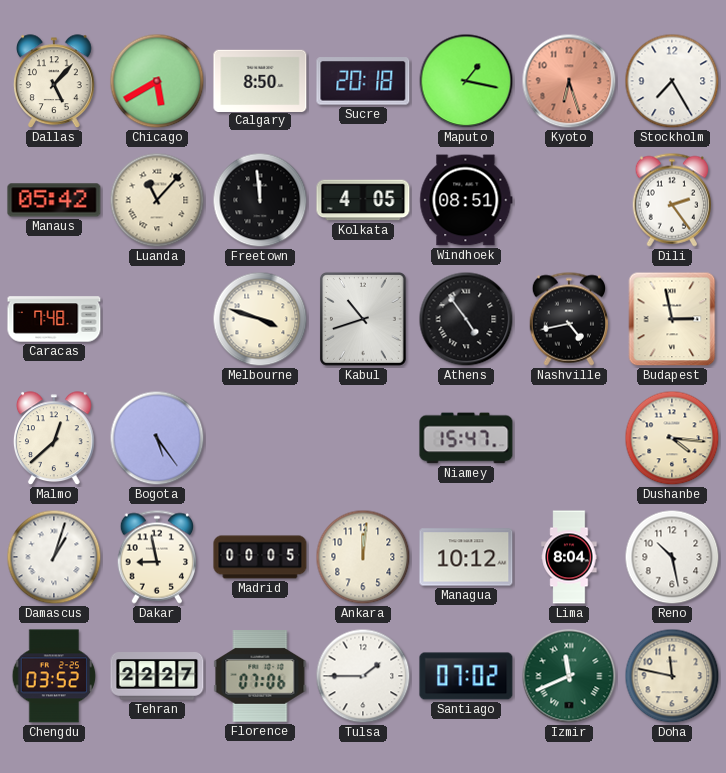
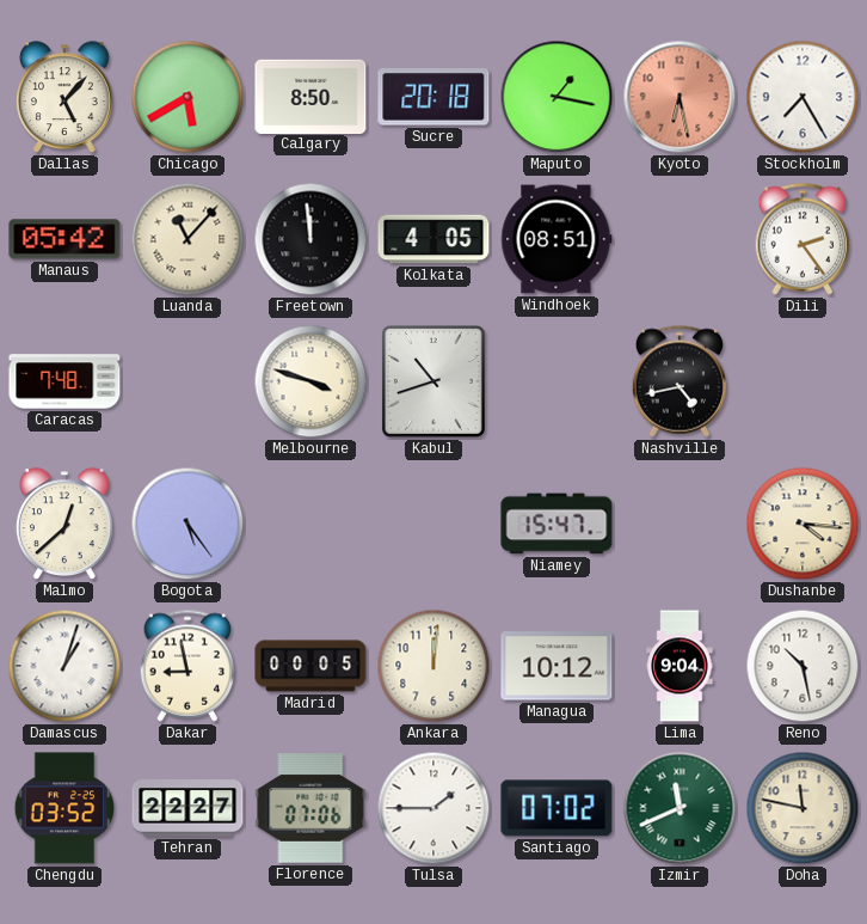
Kyoto: 6:27 -> 6:28
Athens: 4:54 -> none
Budapest: 2:58 -> none
Lima: 8:04 -> 9:04
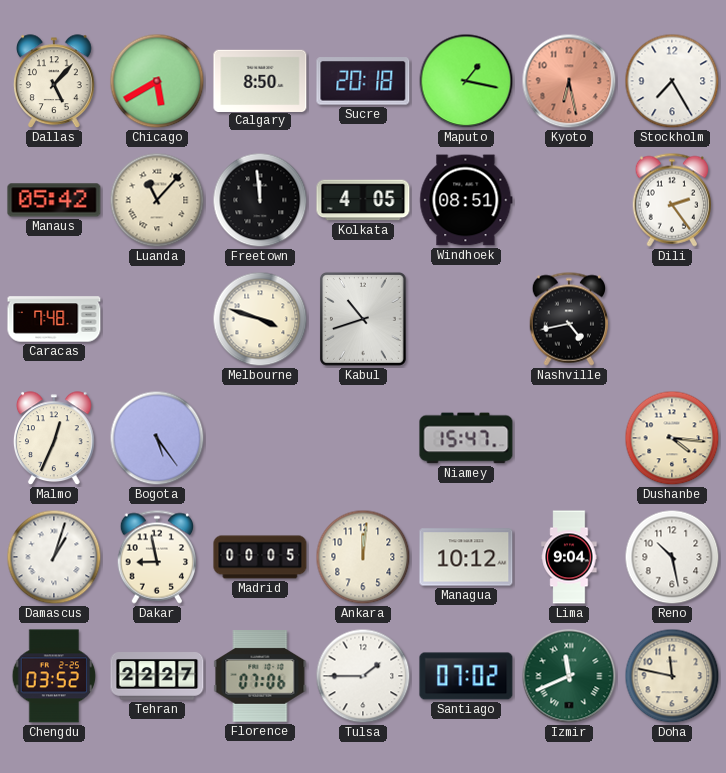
Malmo: 12:38 -> 12:34
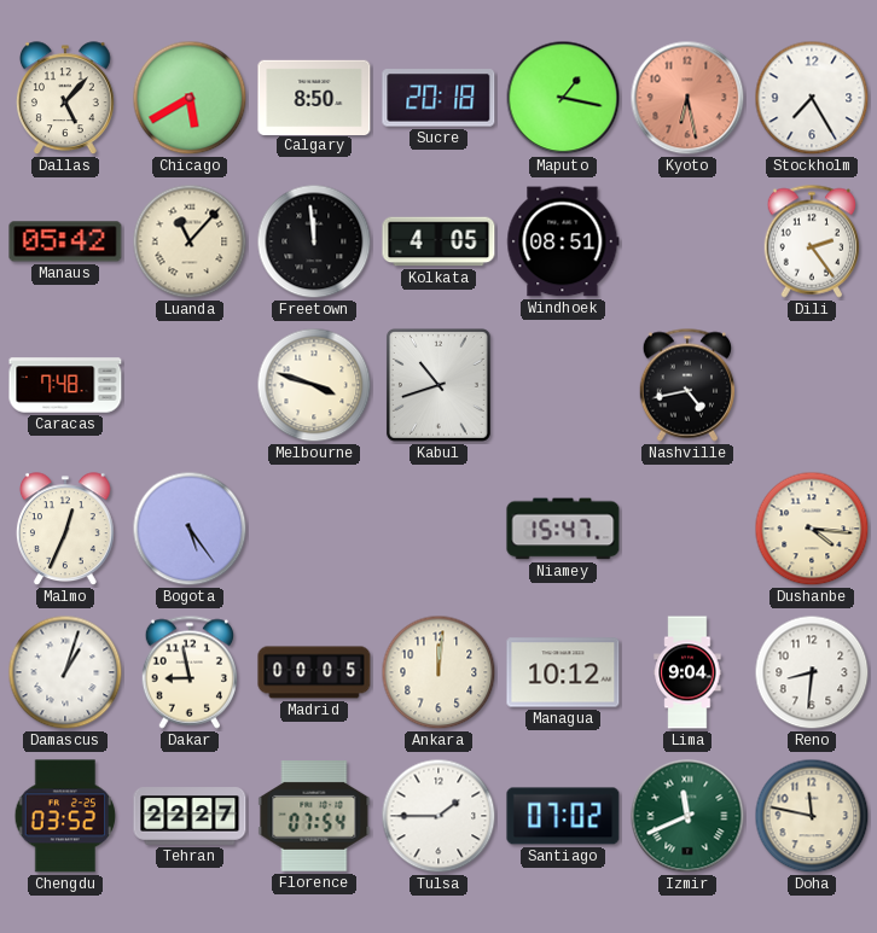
Reno: 10:28 -> 8:31
Florence: 07:06 -> 07:54
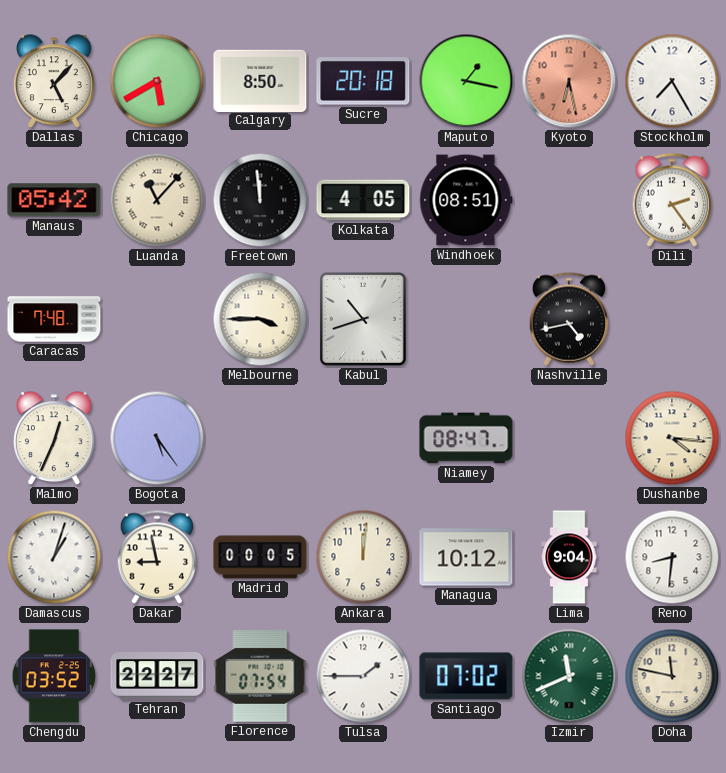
Melbourne: 3:48 -> 3:45
Niamey: 15:47 -> 08:47
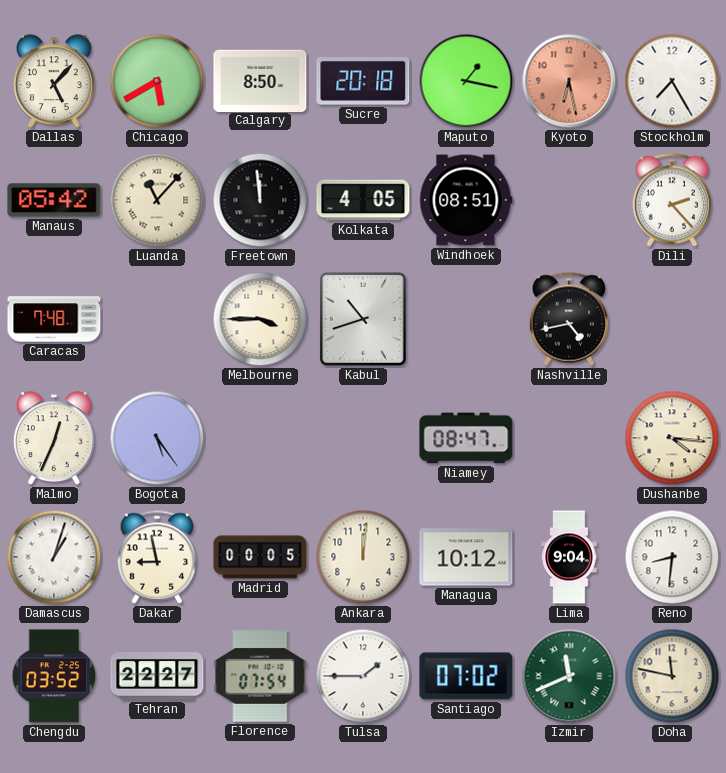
Dili: 2:24 -> 2:23
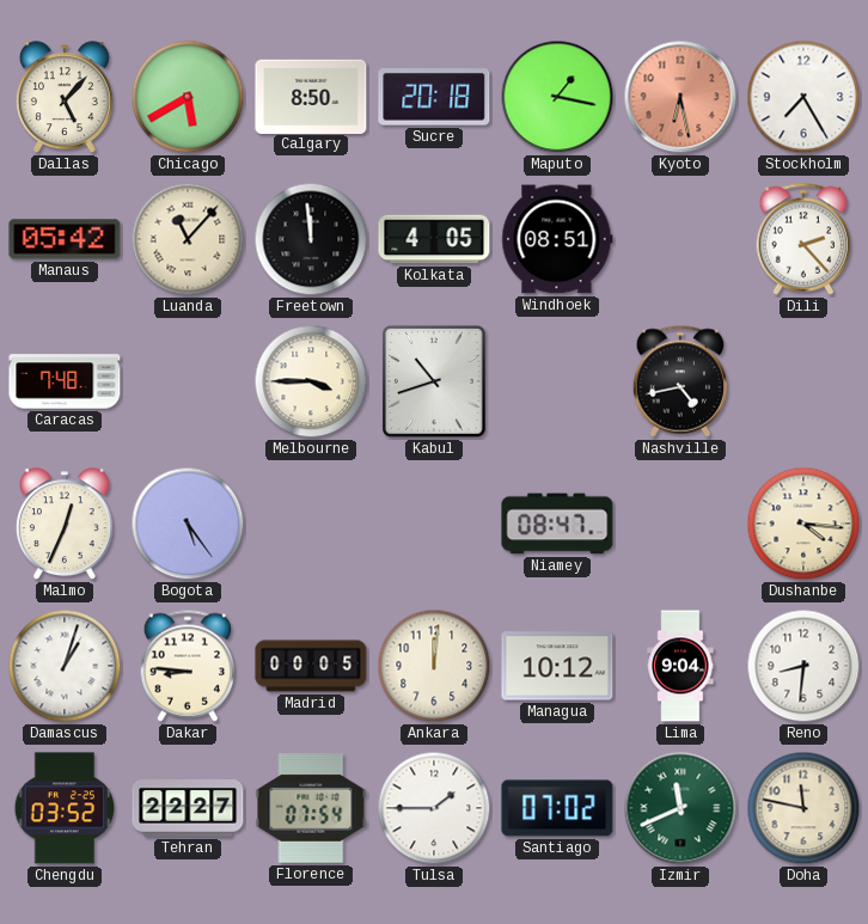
Dakar: 8:58 -> 8:46
